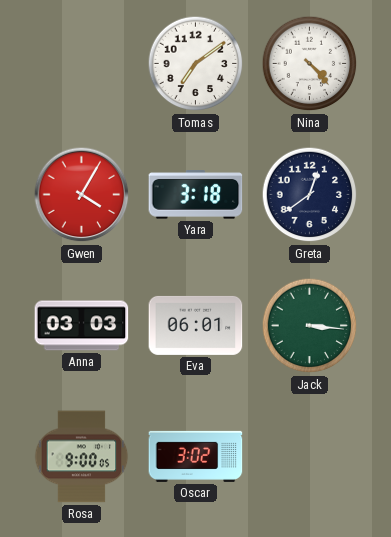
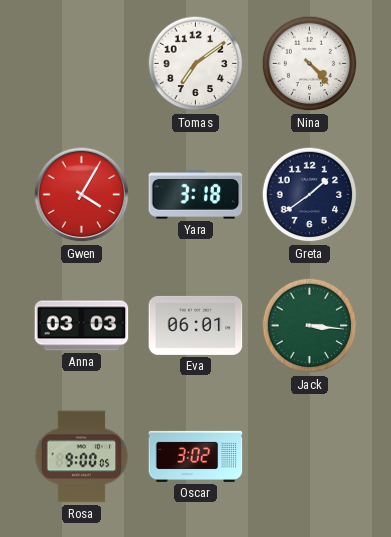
Greta: 12:39 -> 1:39
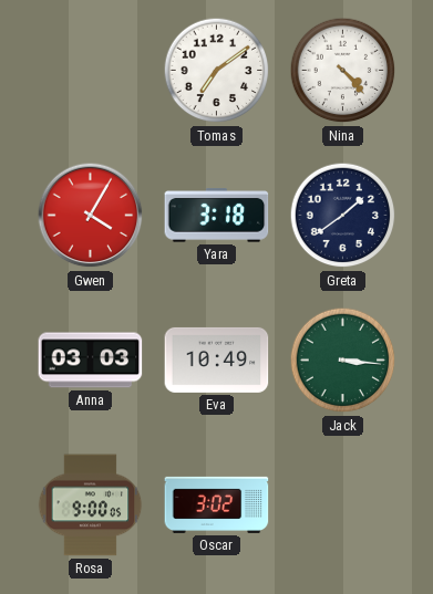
Eva: 06:01 -> 10:49
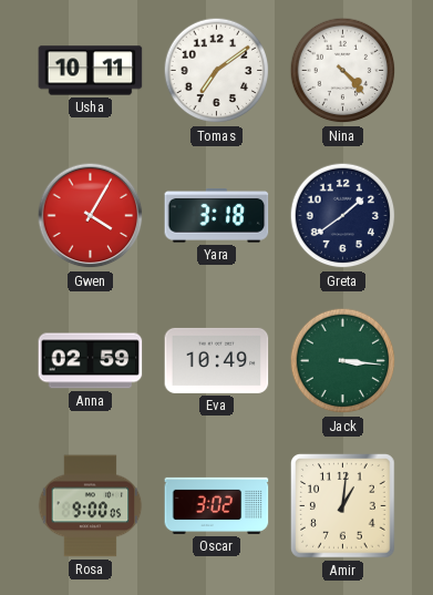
Usha: none -> 10:11
Anna: 03:03 -> 02:59
Amir: none -> 1:01
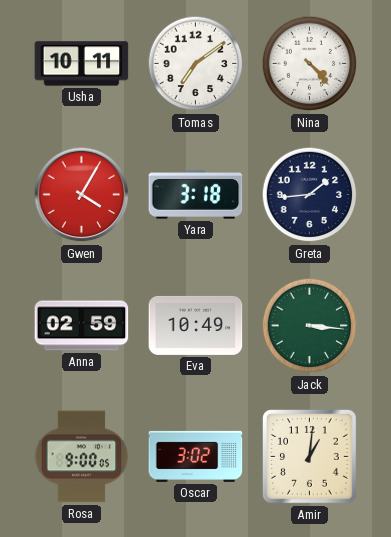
Greta: 1:39 -> 1:44
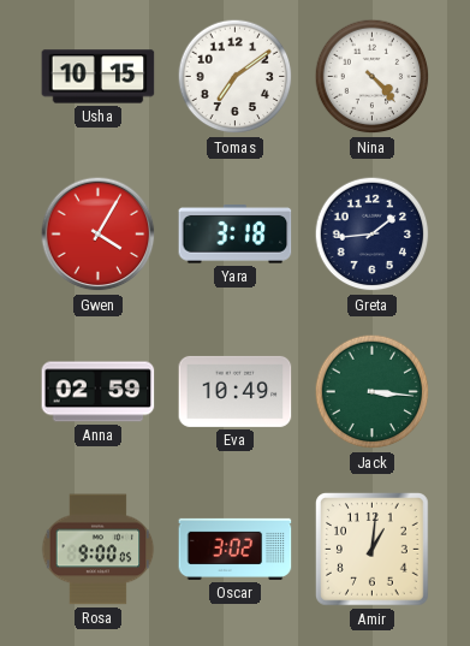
Usha: 10:11 -> 10:15
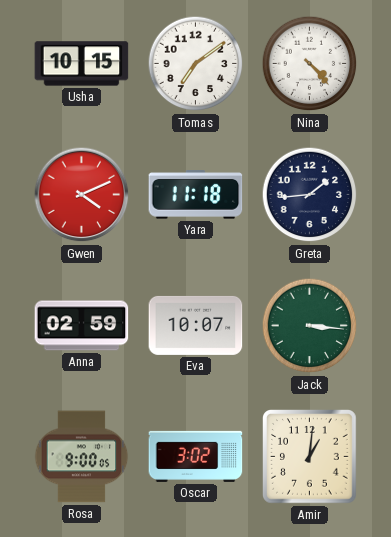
Gwen: 4:05 -> 4:11
Yara: 3:18 -> 11:18
Eva: 10:49 -> 10:07
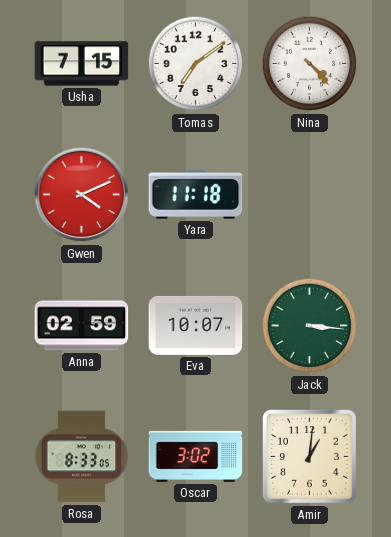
Usha: 10:15 -> 7:15
Greta: 1:44 -> none
Rosa: 9:00 -> 8:33
